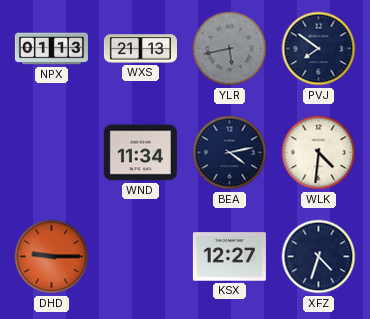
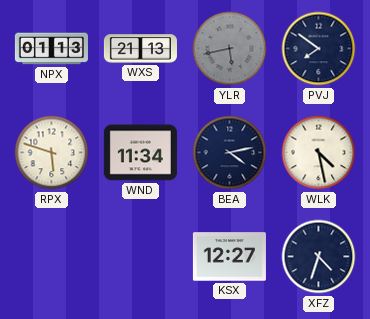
RPX: none -> 5:48
WLK: 4:31 -> 4:28
DHD: 9:15 -> none
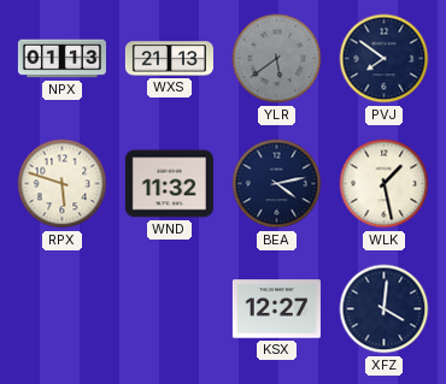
YLR: 5:43 -> 5:39
WND: 11:34 -> 11:32
WLK: 4:28 -> 1:28
XFZ: 4:33 -> 4:01
